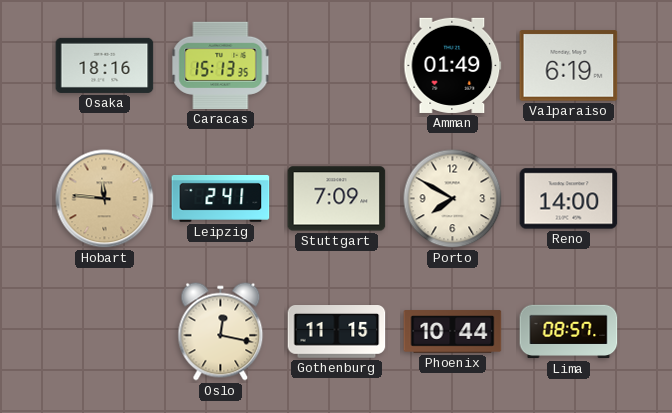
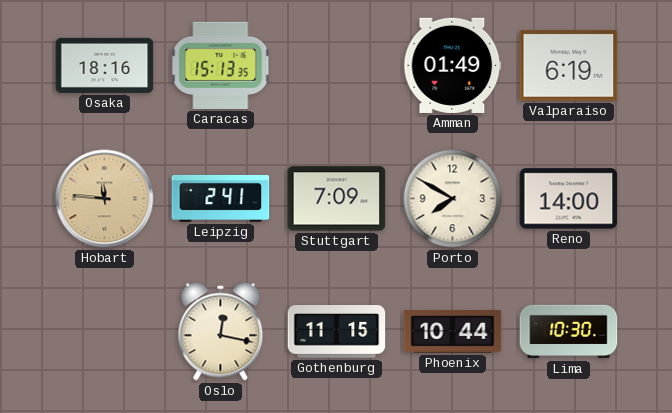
Lima: 08:57 -> 10:30
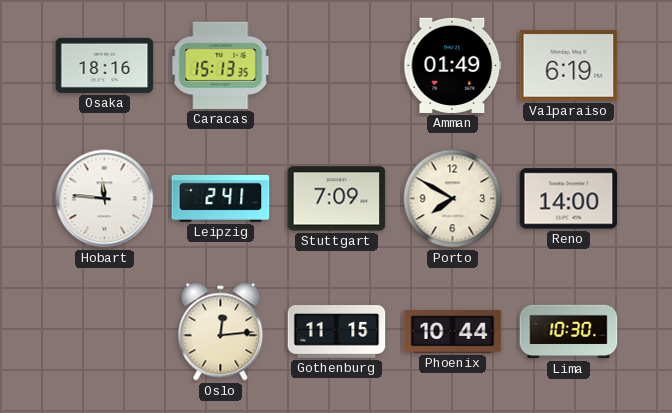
Hobart dial: champagne -> white
Oslo: 12:17 -> 12:14
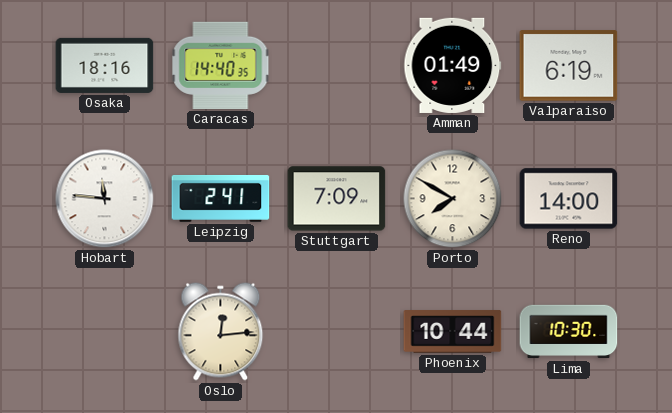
Caracas: 15:13 -> 14:40
Gothenburg: 11:15 -> none
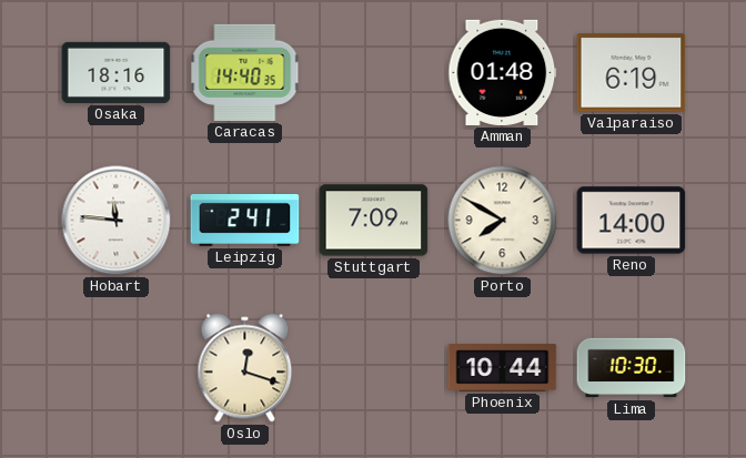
Amman: 01:49 -> 01:48
Oslo: 12:14 -> 12:18
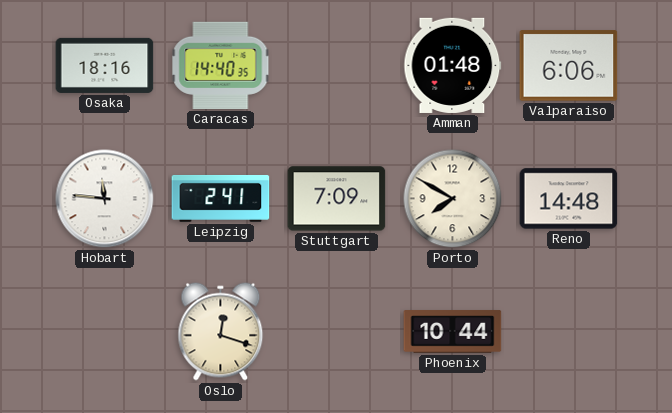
Valparaiso: 6:19 -> 6:06
Reno: 14:00 -> 14:48
Lima: 10:30 -> none
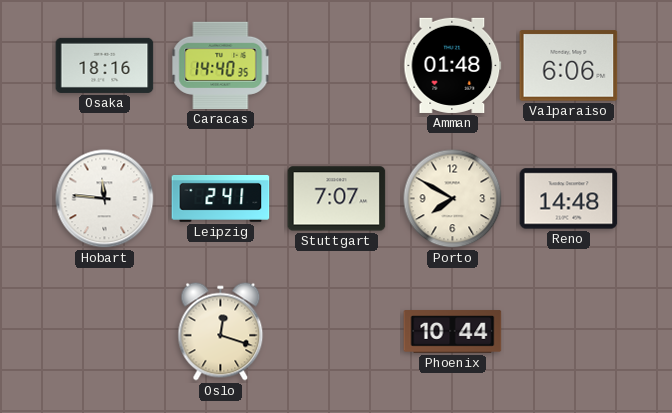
Stuttgart: 7:09 -> 7:07
